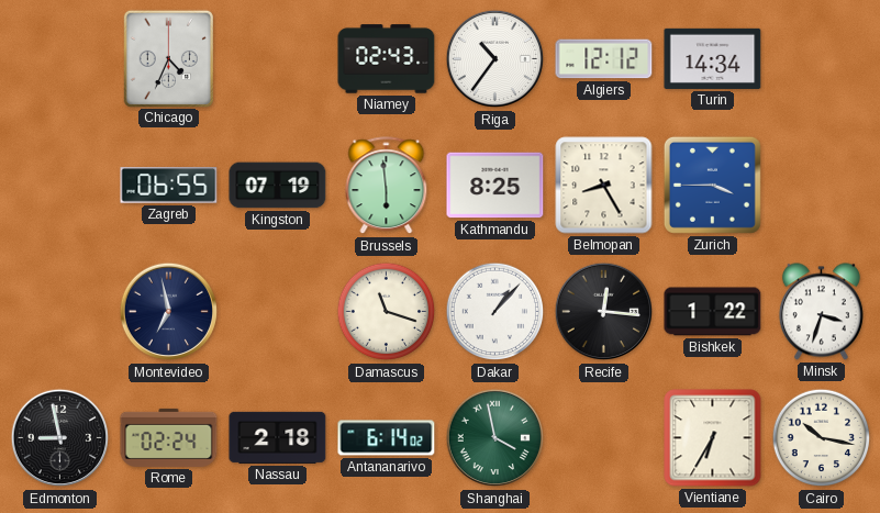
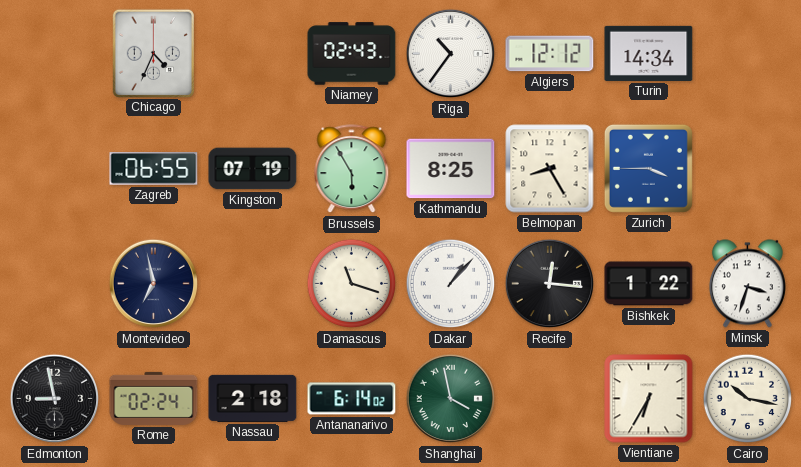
Brussels: 5:59 -> 5:55
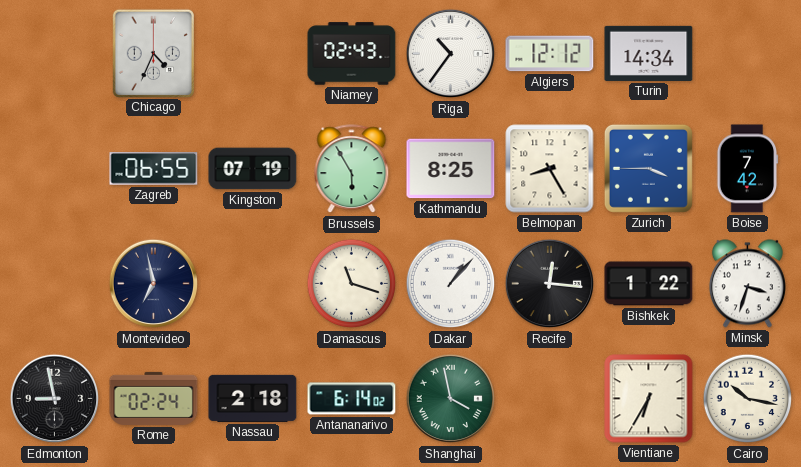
Boise: none -> 7:42
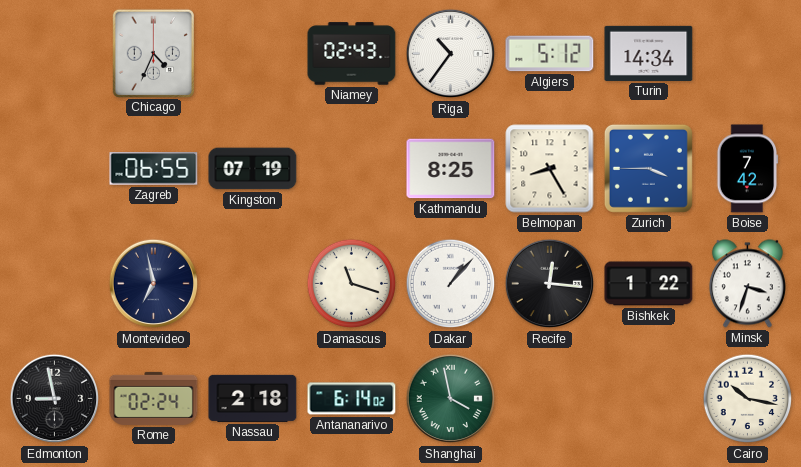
Algiers: 12:12 -> 5:12
Brussels: 5:55 -> none
Vientiane: 6:35 -> none
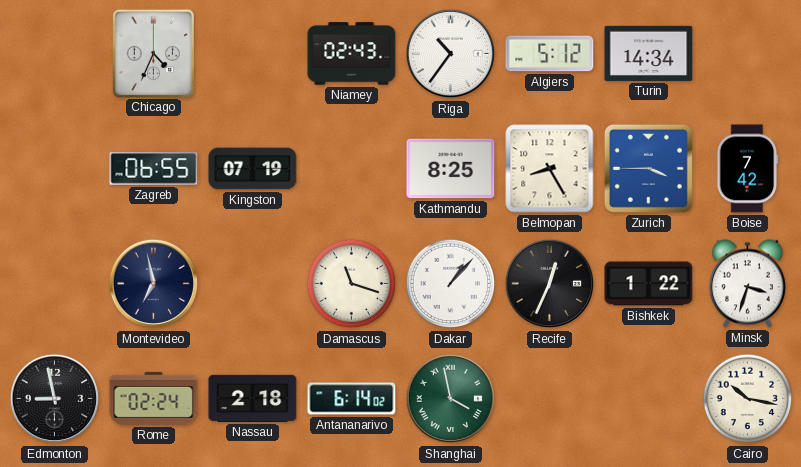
Recife: 12:16 -> 12:34
